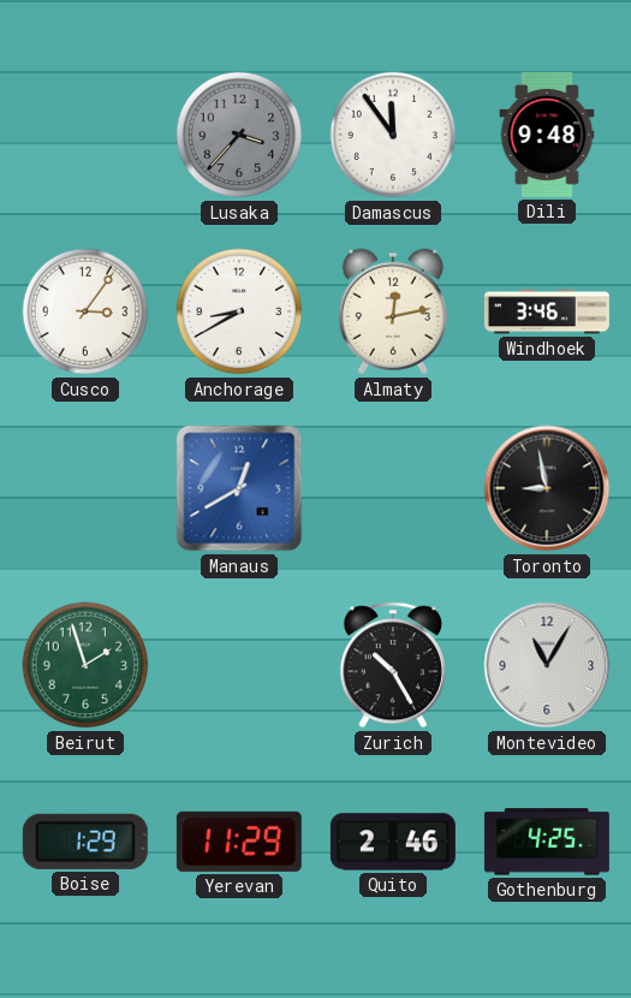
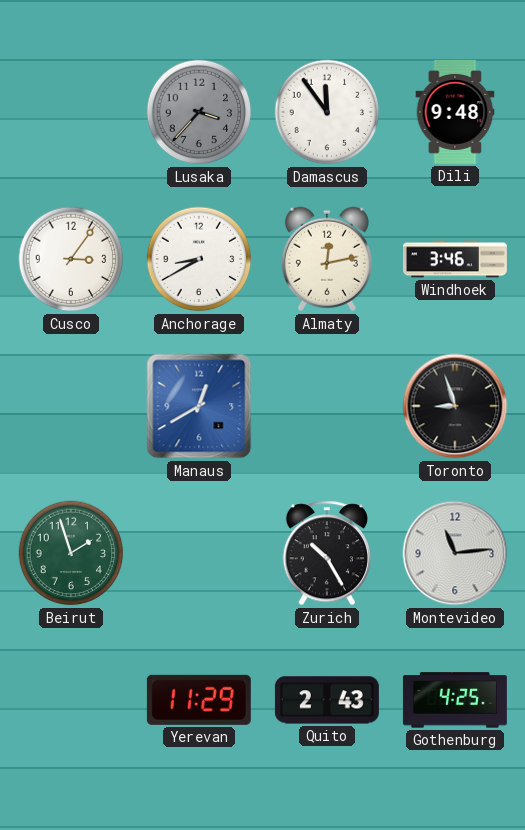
Toronto: 8:58 -> 8:57
Montevideo: 11:05 -> 11:14
Boise: 1:29 -> none
Quito: 2:46 -> 2:43
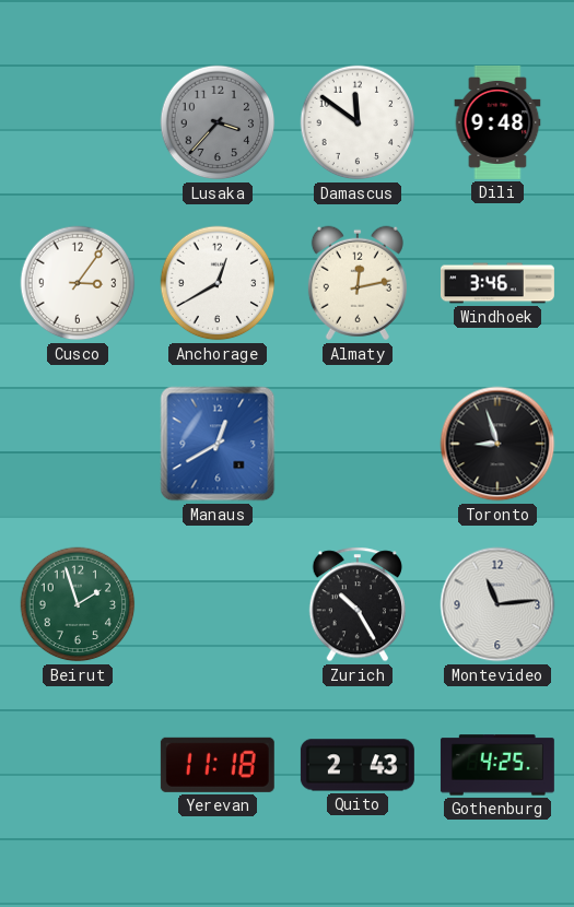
Damascus: 11:54 -> 11:51
Anchorage: 8:40 -> 12:40
Yerevan: 11:29 -> 11:18
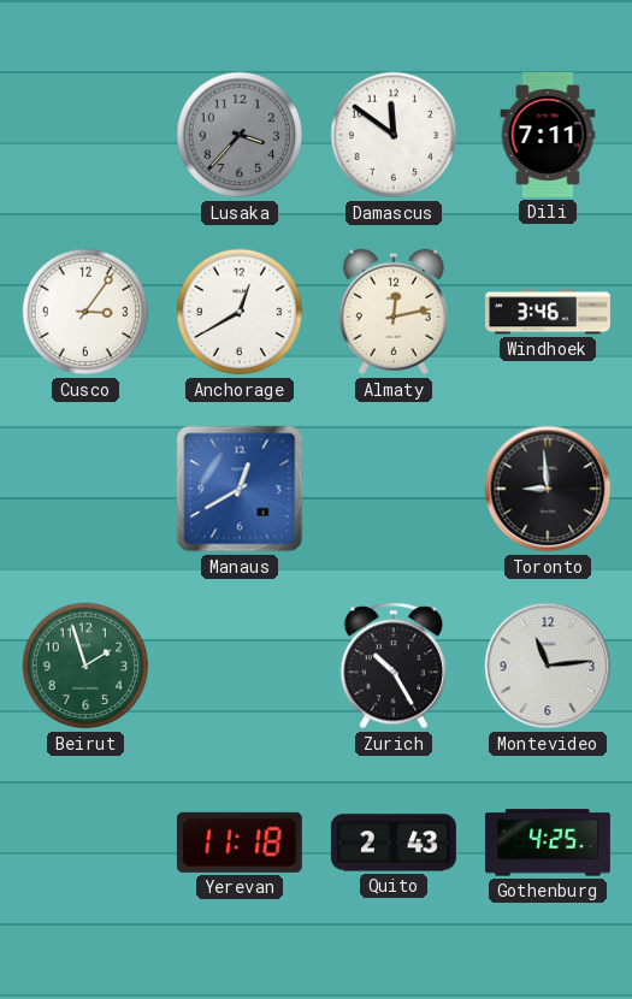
Dili: 9:48 -> 7:11
Toronto: 8:57 -> 8:59
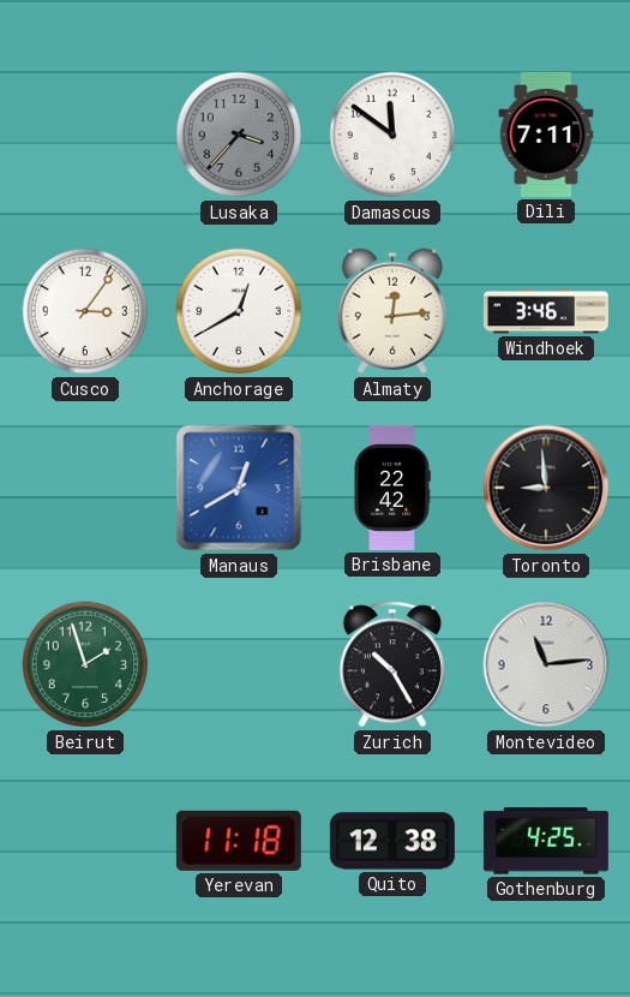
Almaty: 12:13 -> 12:14
Brisbane: none -> 22:42
Quito: 2:43 -> 12:38
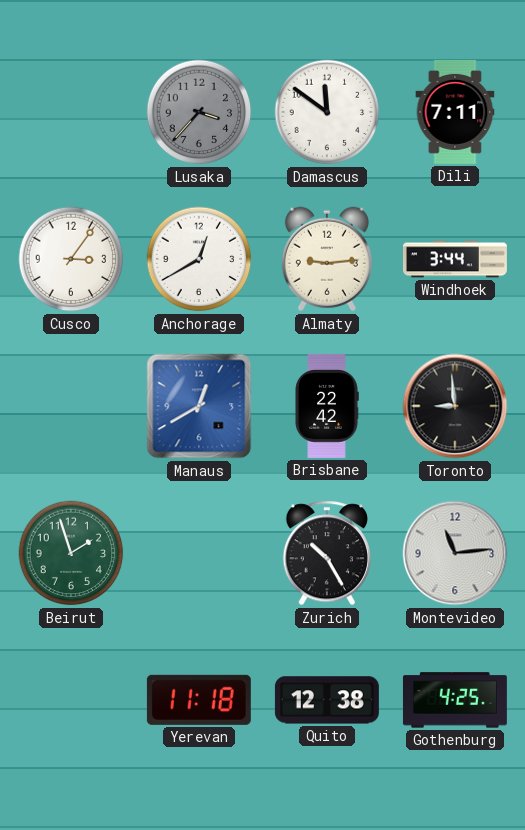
Almaty: 12:14 -> 9:14
Windhoek: 3:46 -> 3:44
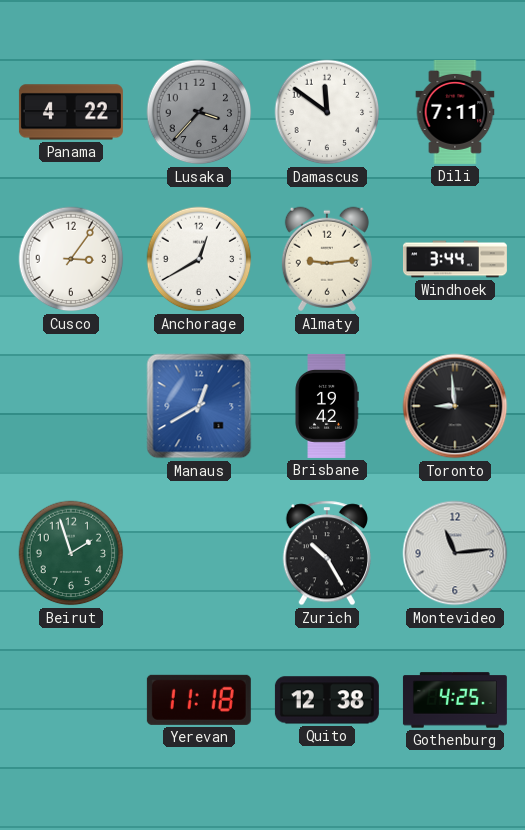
Panama: none -> 4:22
Brisbane: 22:42 -> 19:42
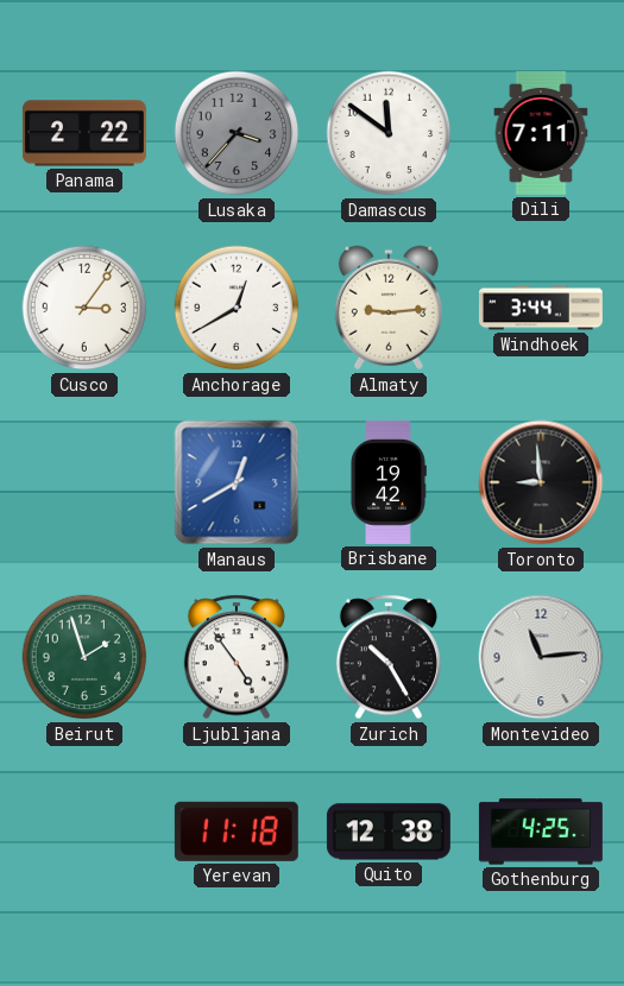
Panama: 4:22 -> 2:22
Ljubljana: none -> 4:54
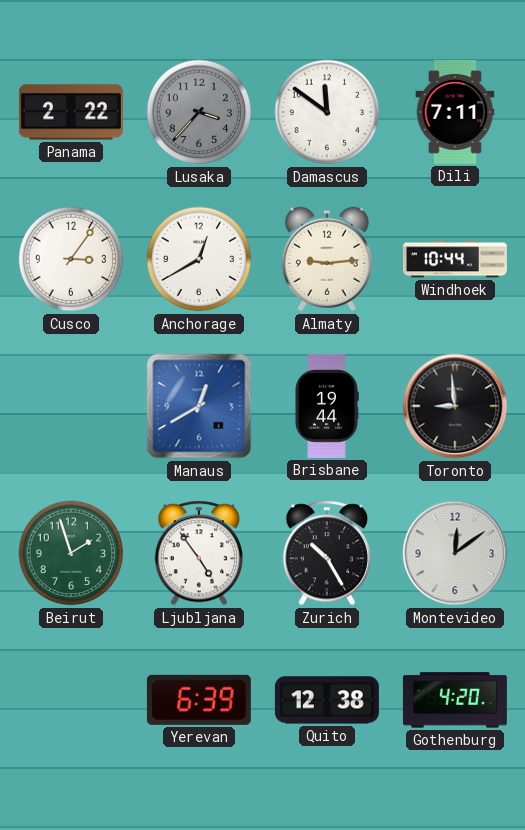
Windhoek: 3:44 -> 10:44
Brisbane: 19:42 -> 19:44
Montevideo: 11:14 -> 12:09
Yerevan: 11:18 -> 6:39
Gothenburg: 4:25 -> 4:20
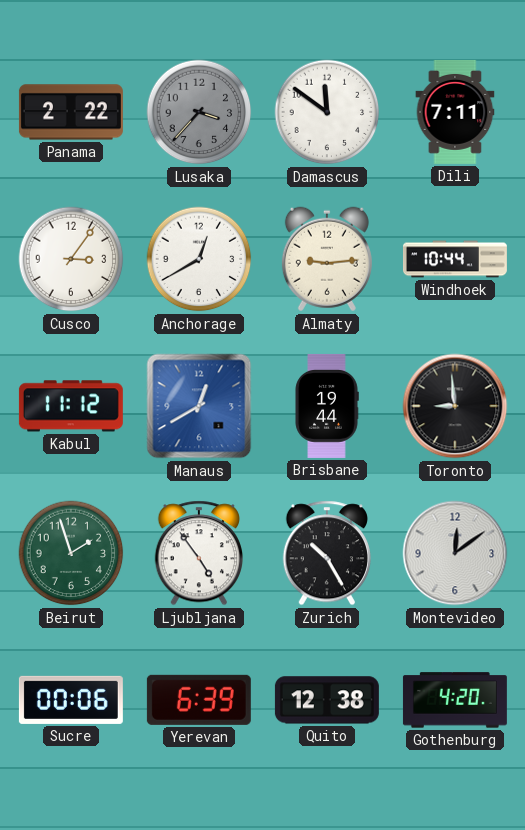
Kabul: none -> 11:12
Sucre: none -> 00:06
